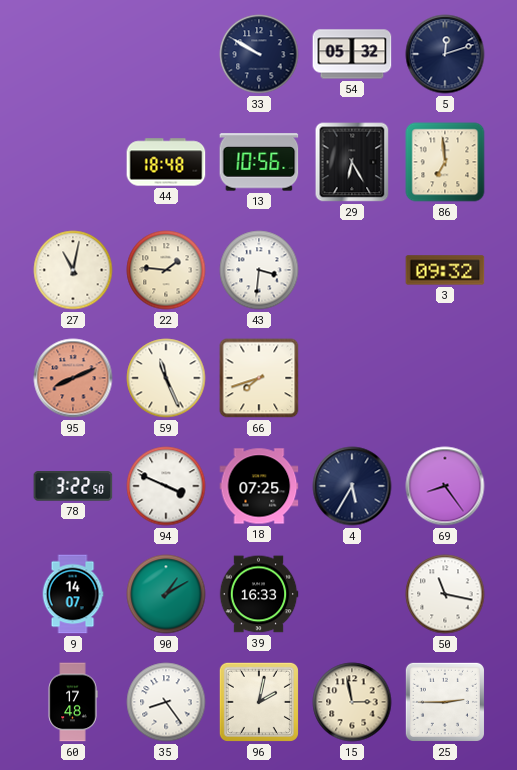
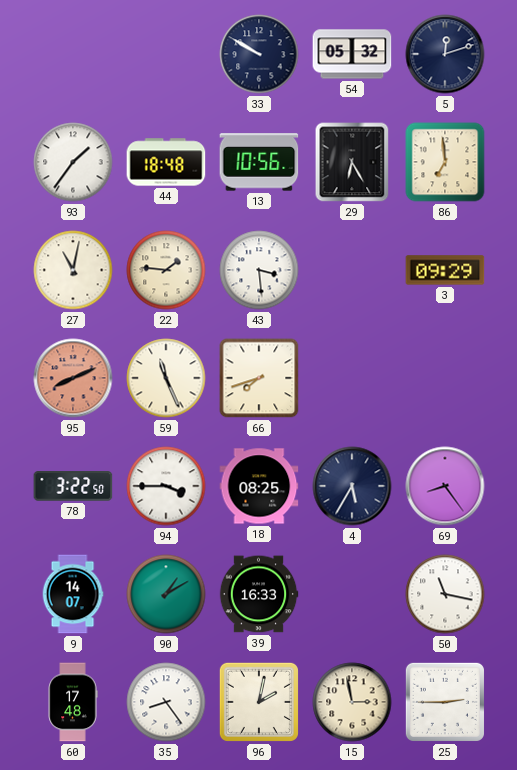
93: none -> 1:36
43: 3:31 -> 3:29
3: 09:32 -> 09:29
94: 3:49 -> 3:45
18: 07:25 -> 08:25
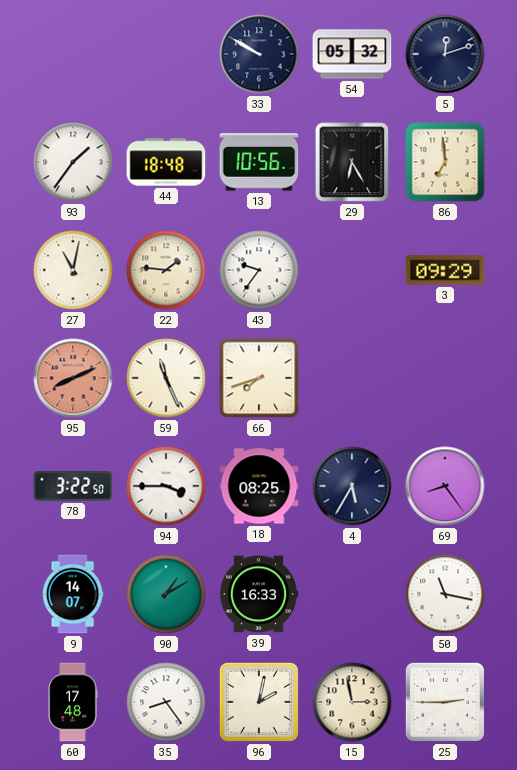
43: 3:29 -> 9:36
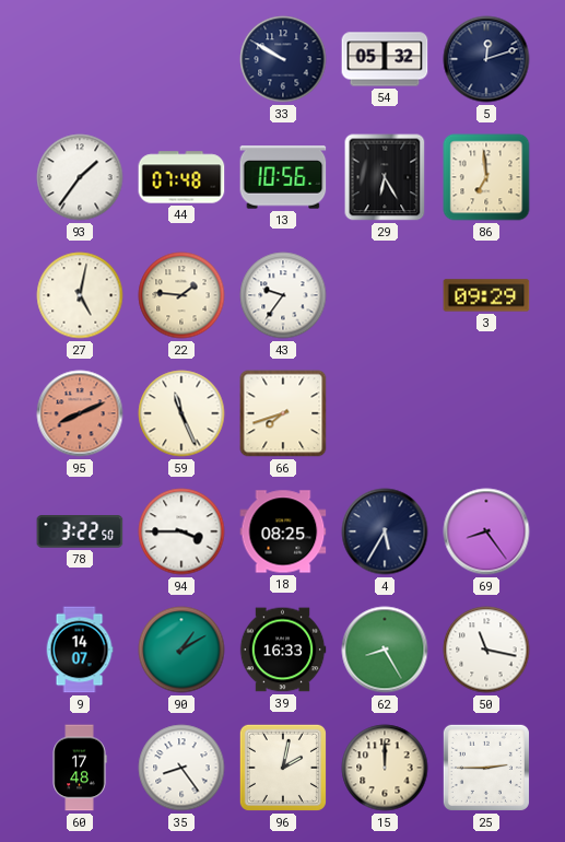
44: 18:48 -> 07:48
27: 11:02 -> 5:02
62: none -> 8:25
15: 2:58 -> 12:00
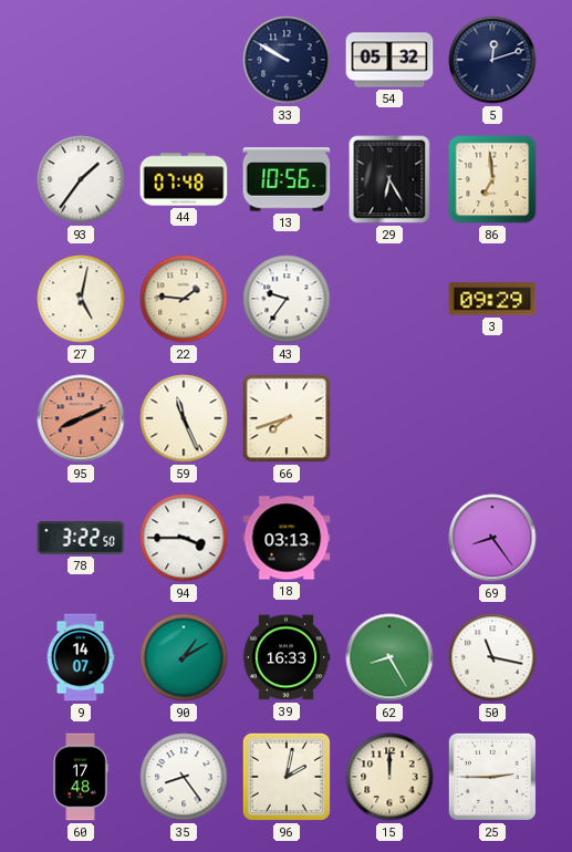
18: 08:25 -> 03:13
4: 5:35 -> none
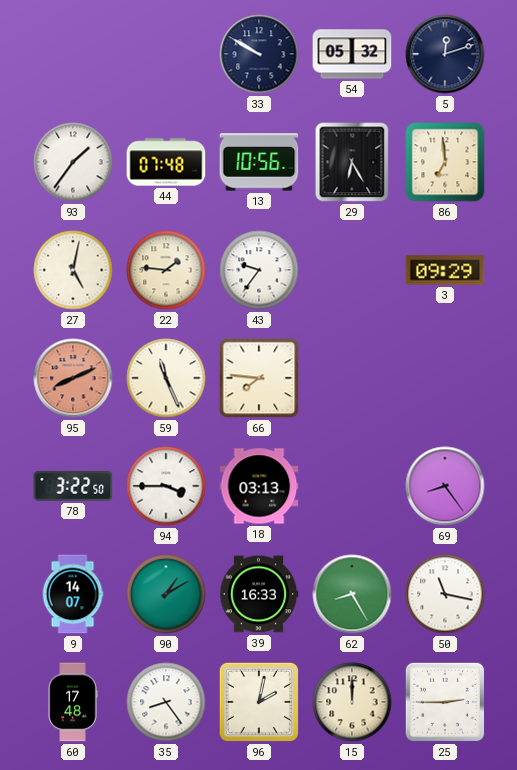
66: 7:42 -> 7:46
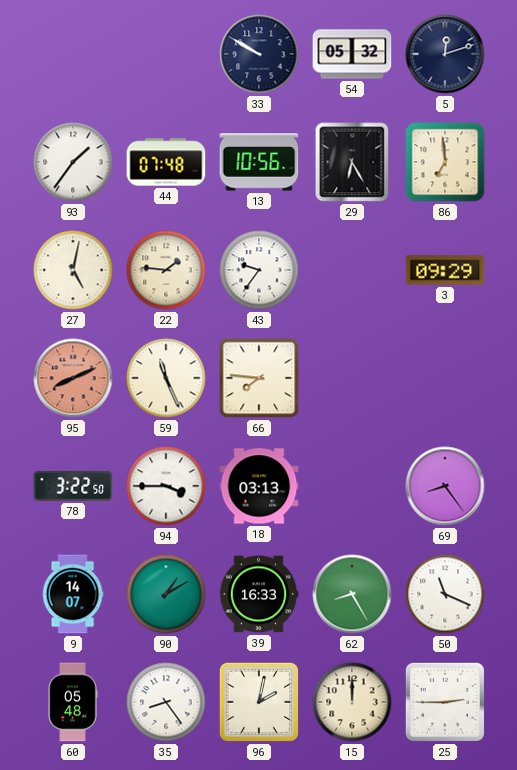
50: 11:17 -> 11:19
60: 17:48 -> 05:48
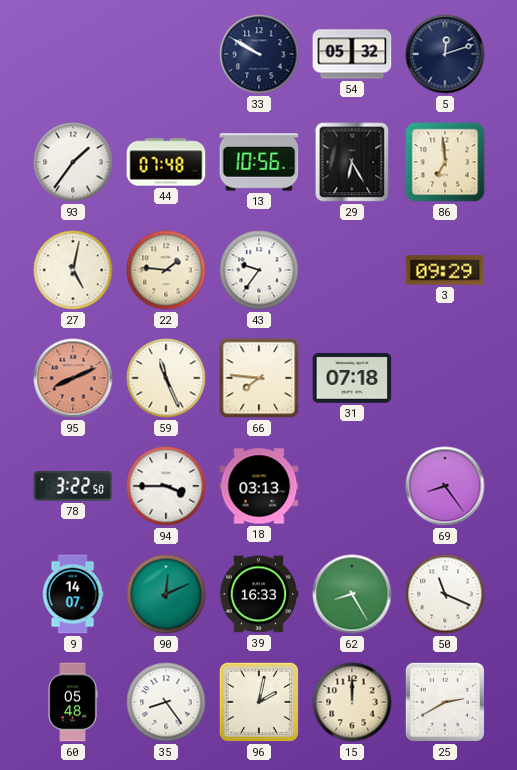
31: none -> 07:18
90: 1:10 -> 12:11
25: 2:45 -> 2:40
